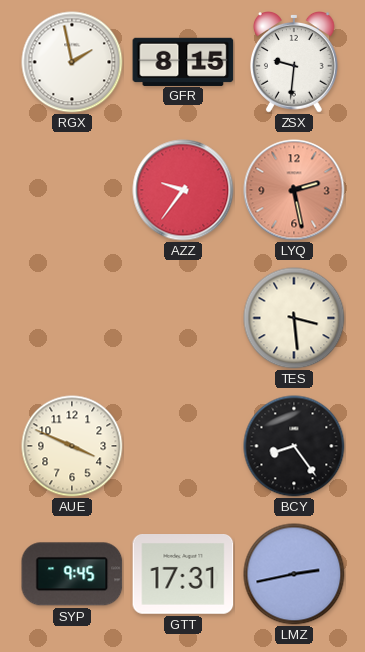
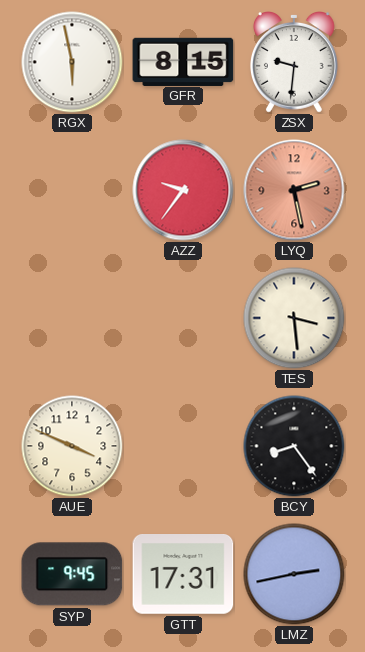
RGX: 1:58 -> 5:58
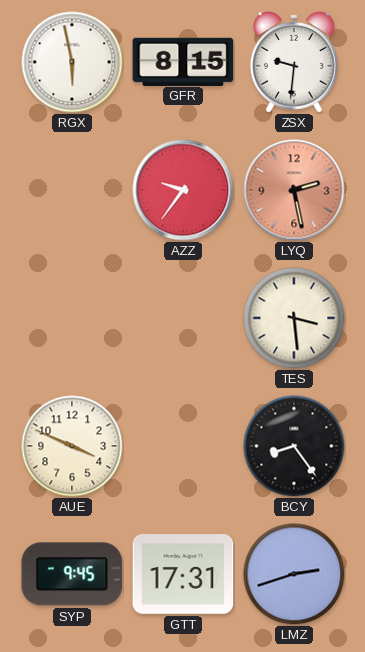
LMZ: 2:43 -> 2:42
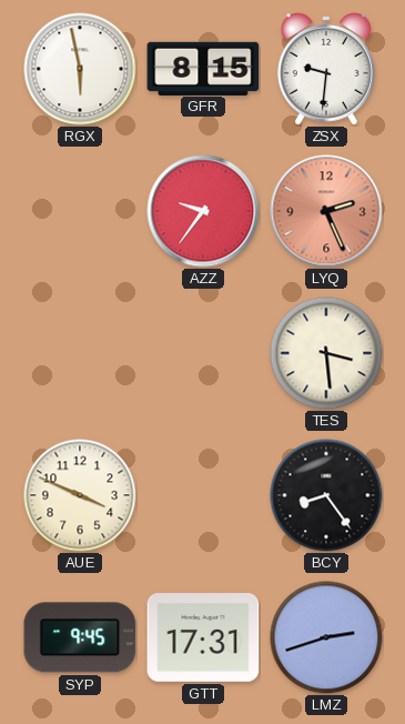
LYQ: 2:28 -> 2:26
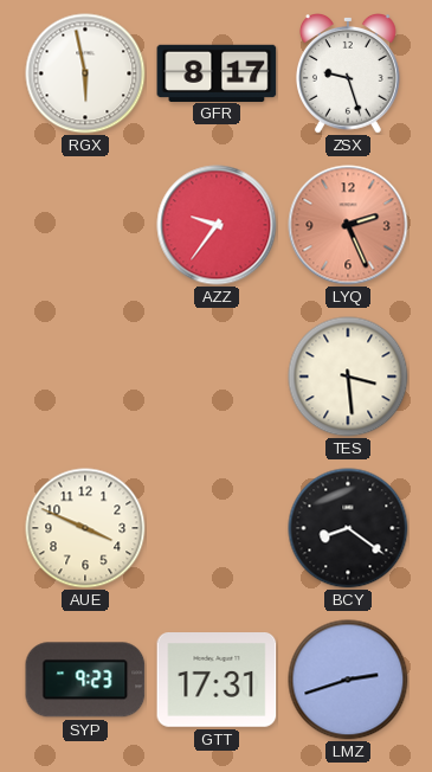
GFR: 8:15 -> 8:17
ZSX: 9:31 -> 9:27
BCY: 8:24 -> 8:21
SYP: 9:45 -> 9:23
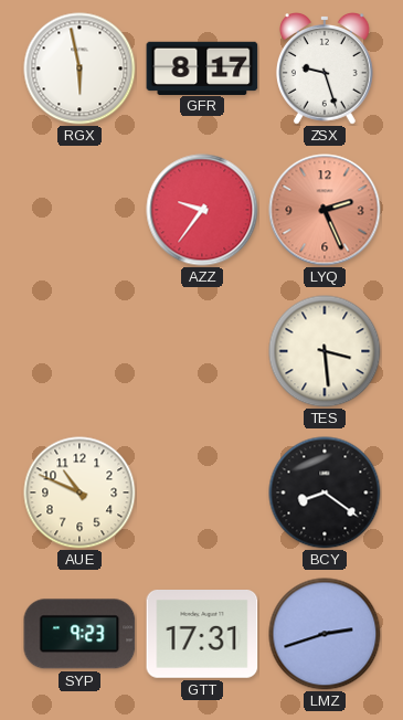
AUE: 3:49 -> 10:49
